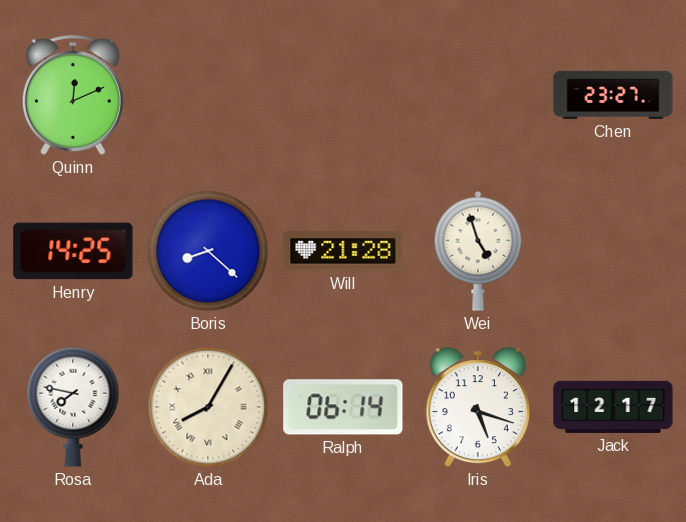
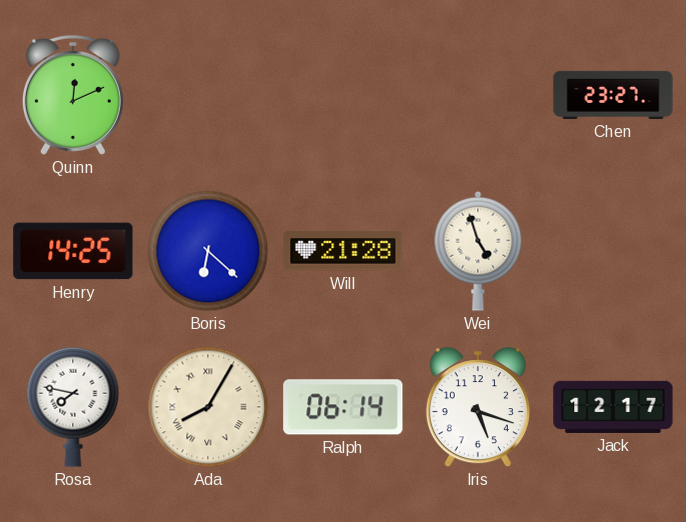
Boris: 8:22 -> 6:22
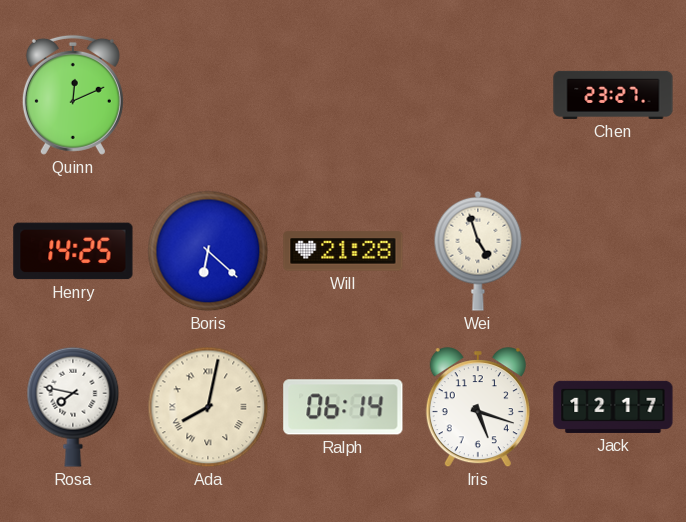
Ada: 8:05 -> 8:02
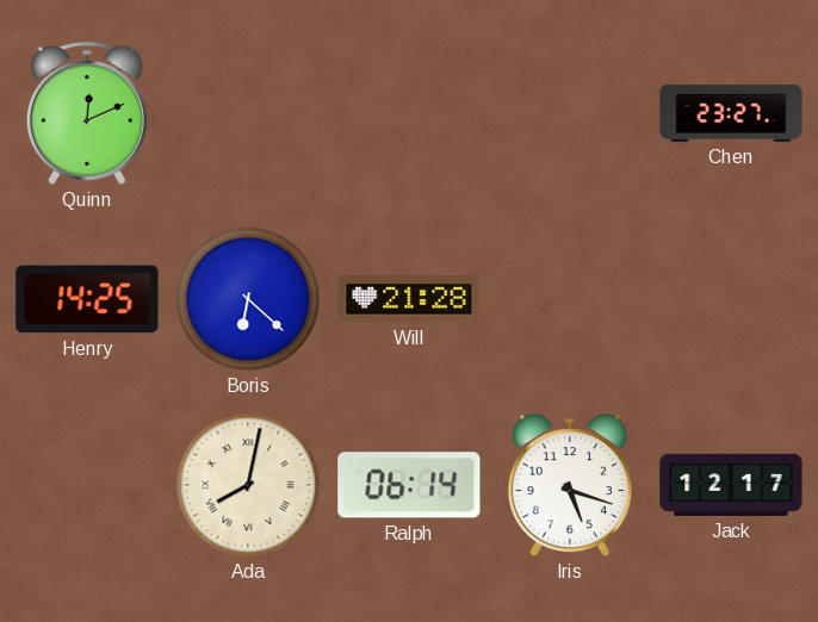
Wei: 4:57 -> none
Rosa: 7:47 -> none
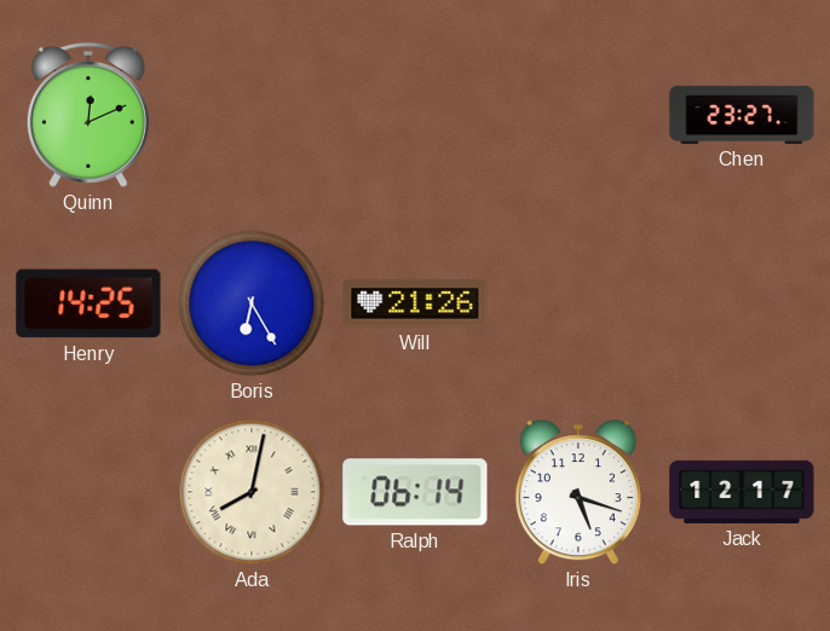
Boris: 6:22 -> 6:25
Will: 21:28 -> 21:26
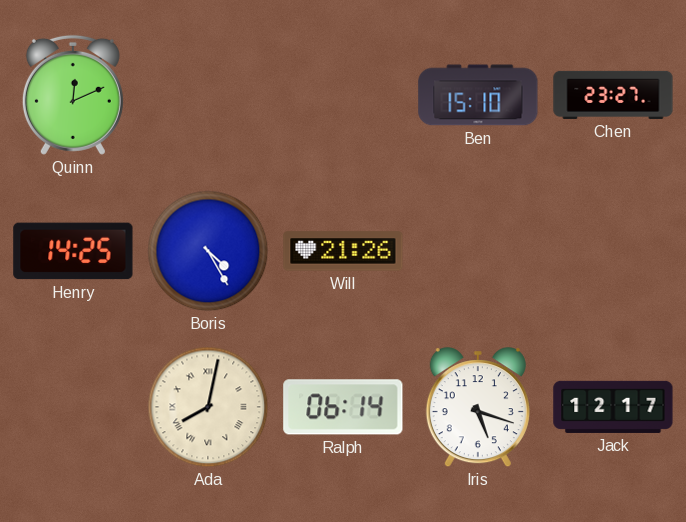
Ben: none -> 15:10
Boris: 6:25 -> 4:25
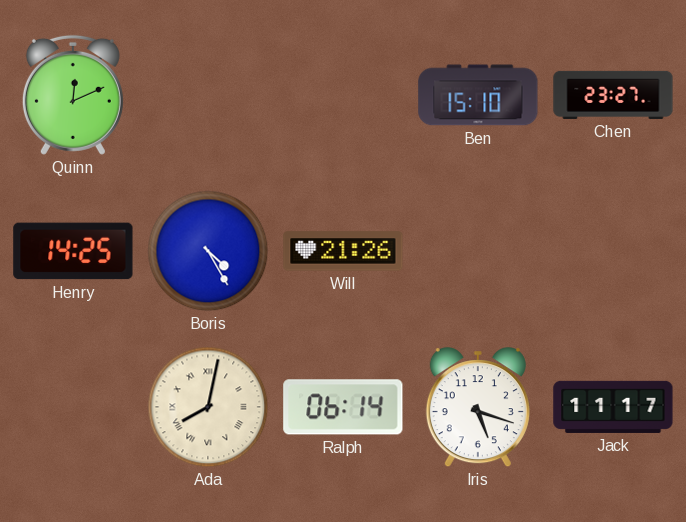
Jack: 12:17 -> 11:17
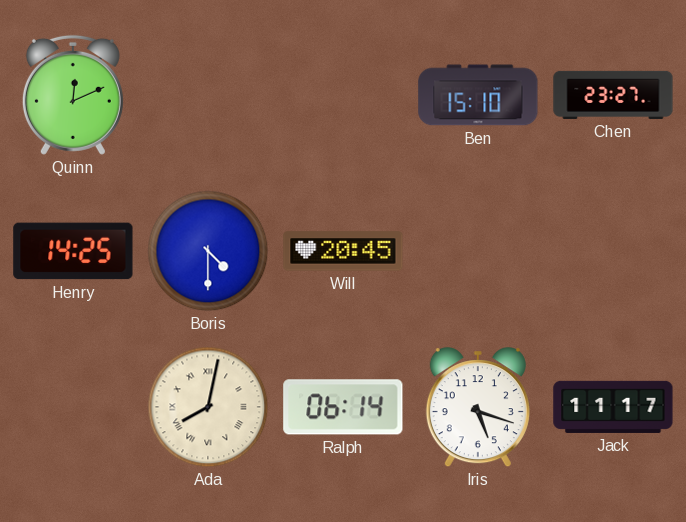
Boris: 4:25 -> 4:30
Will: 21:26 -> 20:45
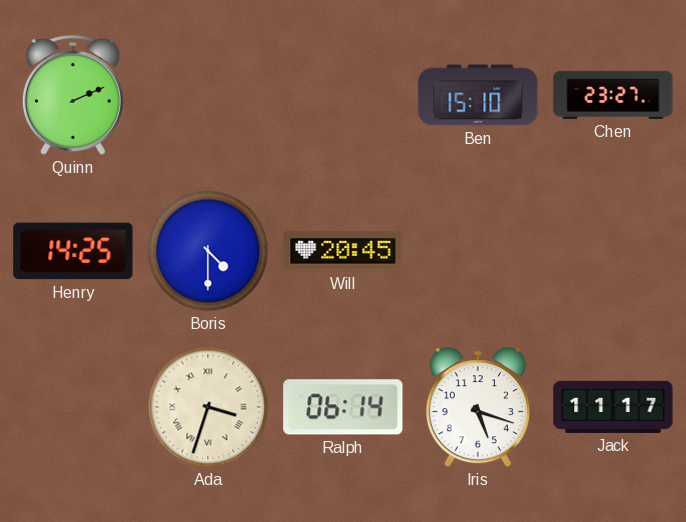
Quinn: 12:11 -> 2:11
Ada: 8:02 -> 3:33
